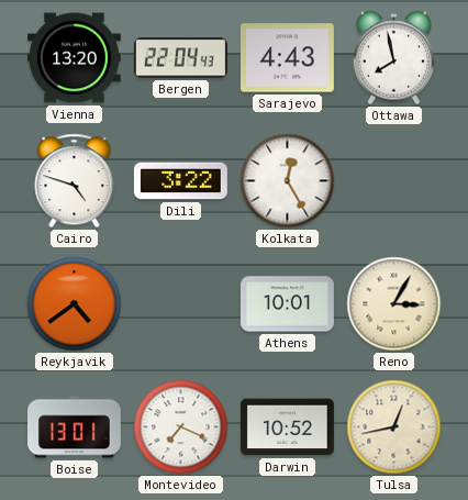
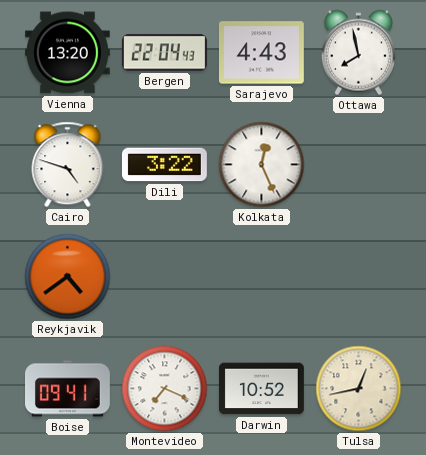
Kolkata: 12:25 -> 12:26
Athens: 10:01 -> none
Reno: 3:05 -> none
Boise: 13:01 -> 09:41
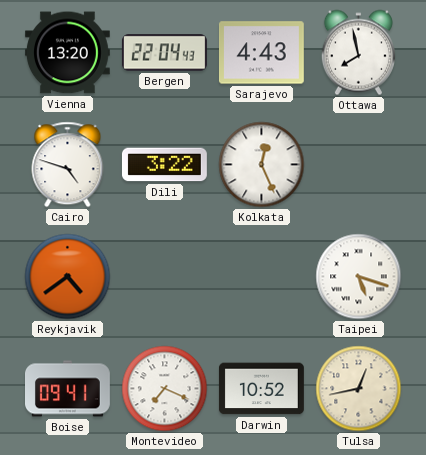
Taipei: none -> 5:18
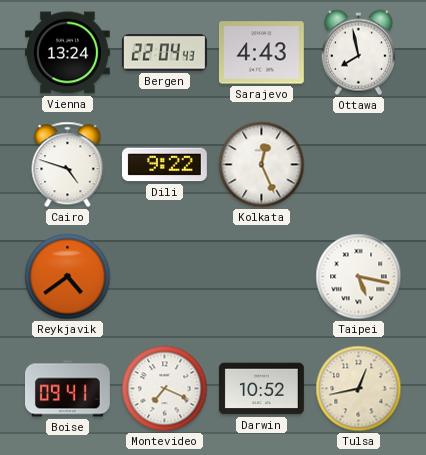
Vienna: 13:20 -> 13:24
Dili: 3:22 -> 9:22
Taipei: 5:18 -> 5:17
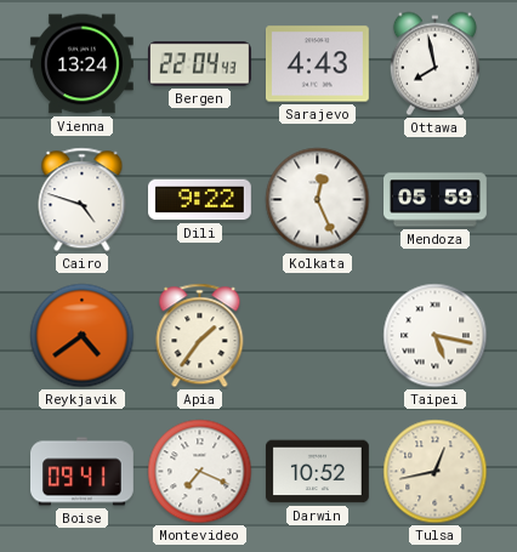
Mendoza: none -> 05:59
Apia: none -> 1:36
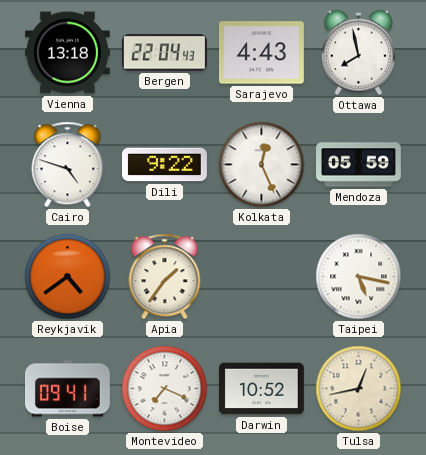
Vienna: 13:24 -> 13:18
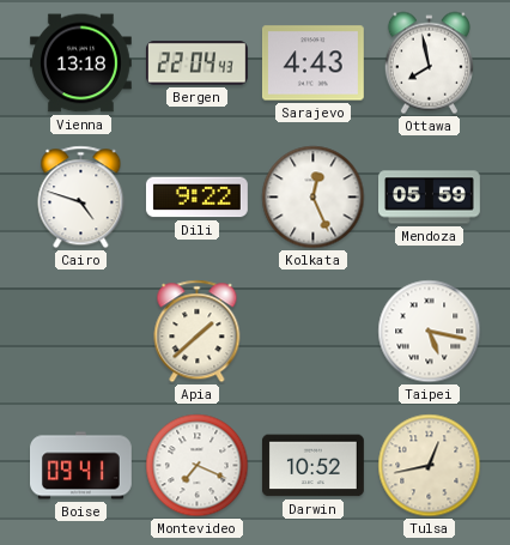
Reykjavik: 4:39 -> none
Apia: 1:36 -> 1:38
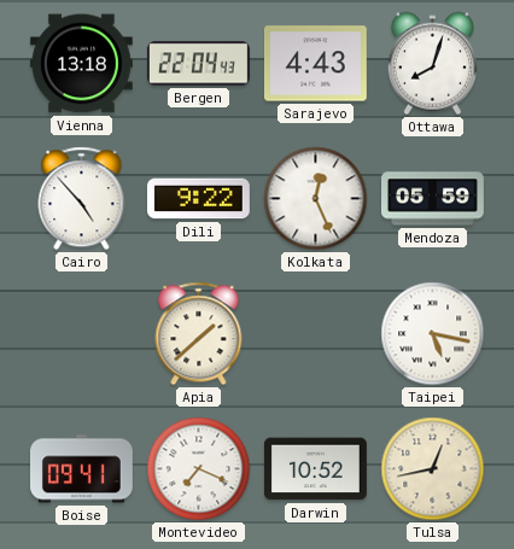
Ottawa: 7:58 -> 8:03
Cairo: 4:48 -> 4:53
